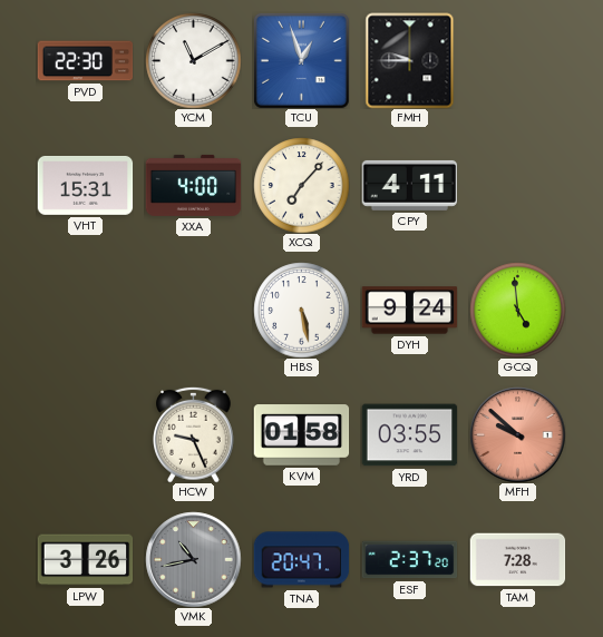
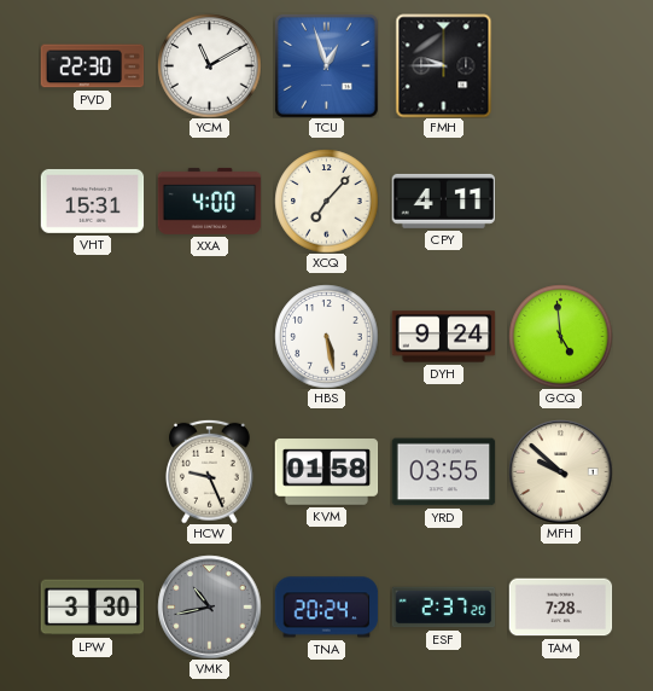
MFH dial: salmon -> cream
LPW: 3:26 -> 3:30
TNA: 20:47 -> 20:24
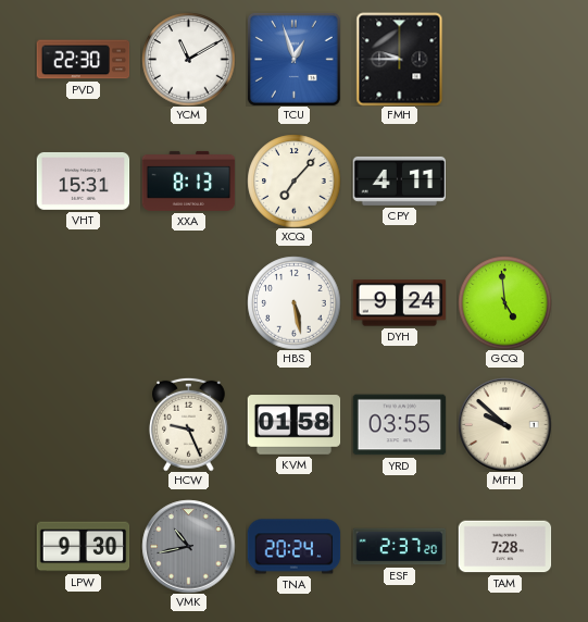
XXA: 4:00 -> 8:13
LPW: 3:30 -> 9:30
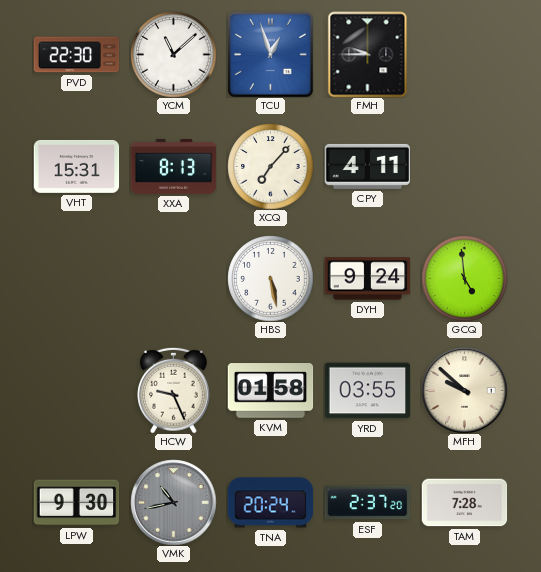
YCM: 11:10 -> 11:08
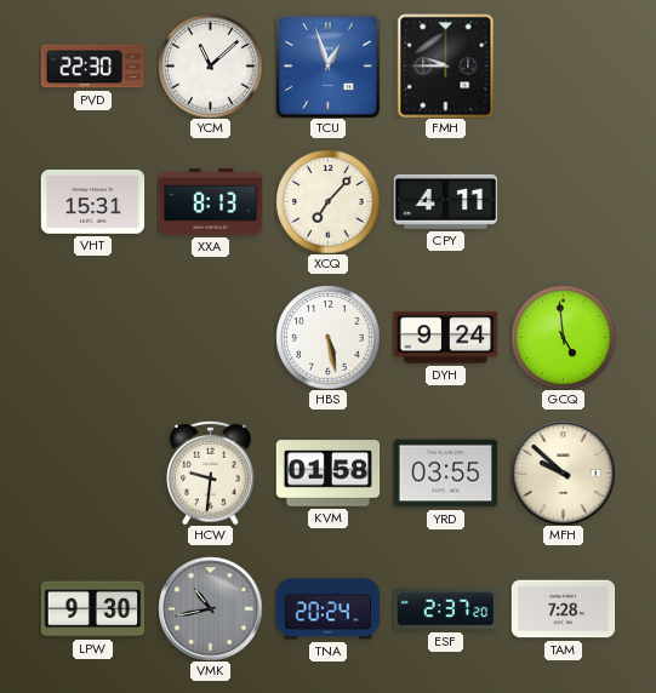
HCW: 9:26 -> 9:31
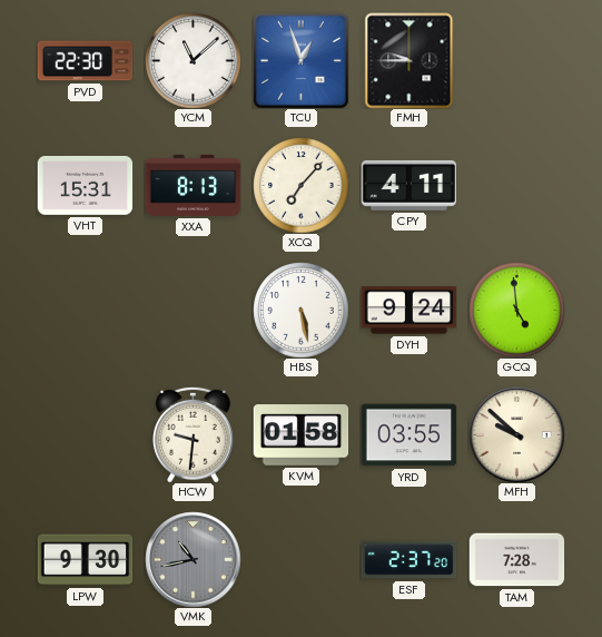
TNA: 20:24 -> none
